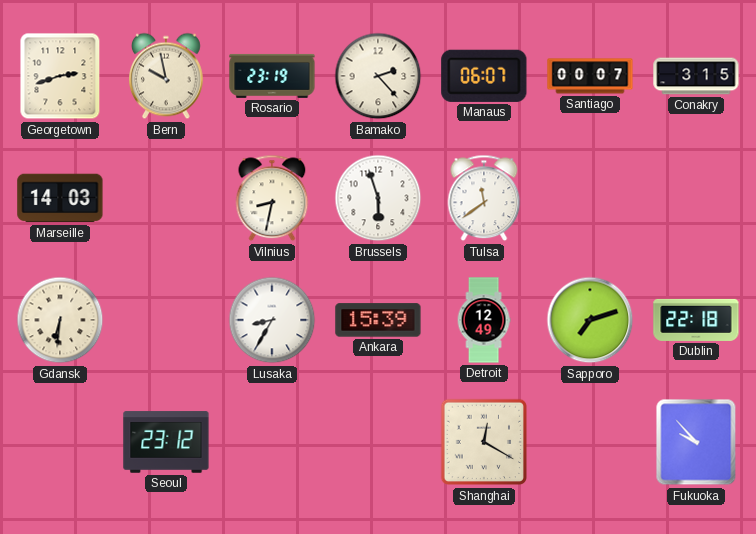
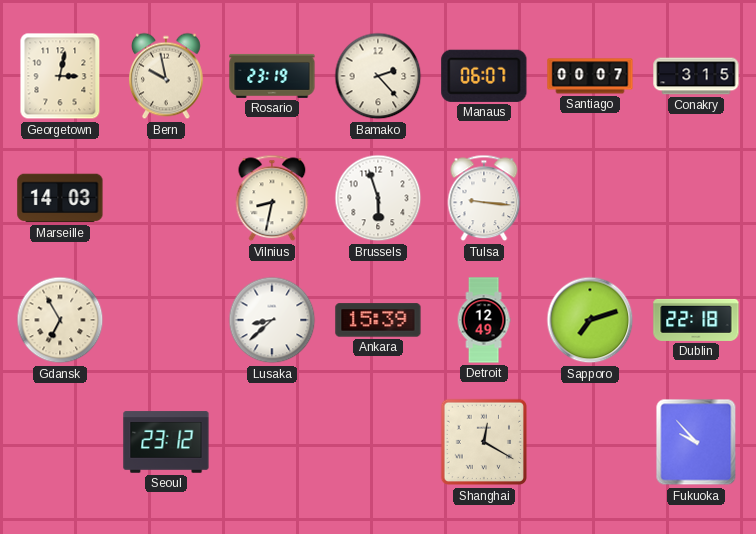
Georgetown: 2:42 -> 3:02
Tulsa: 11:39 -> 9:16
Gdansk: 6:31 -> 6:55
Lusaka: 8:35 -> 8:38
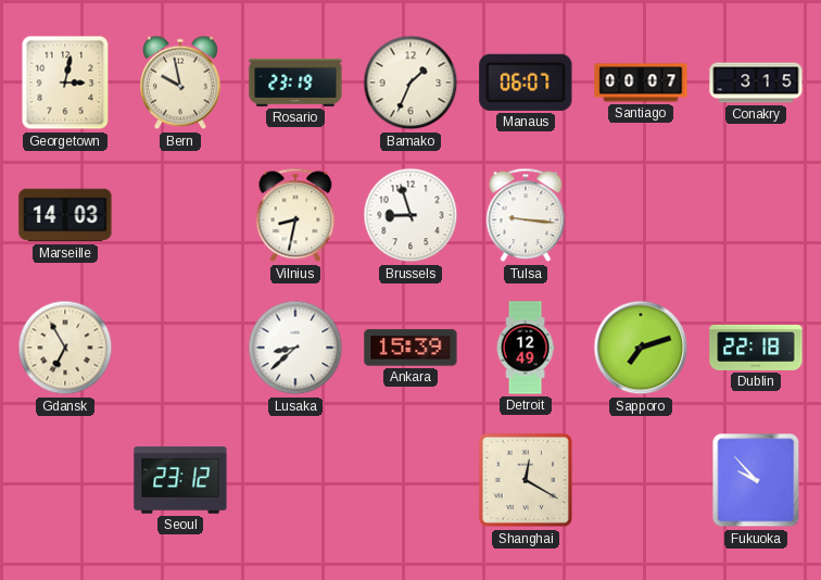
Bamako: 2:23 -> 1:34
Brussels: 5:57 -> 8:57
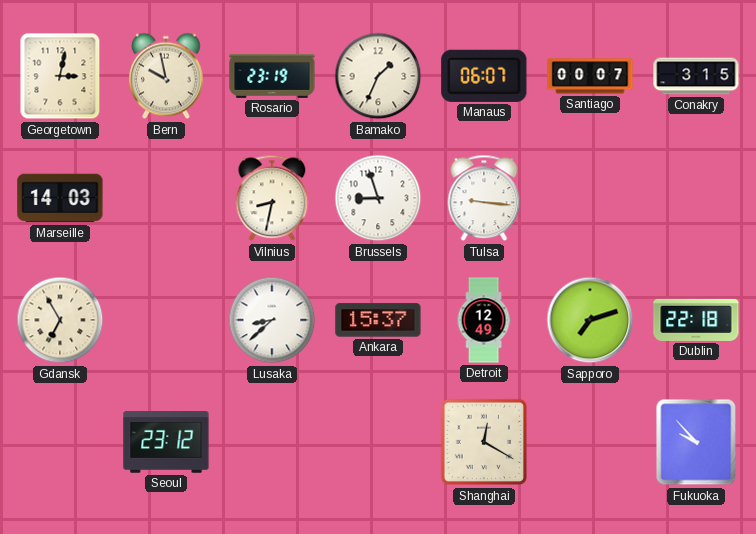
Ankara: 15:39 -> 15:37
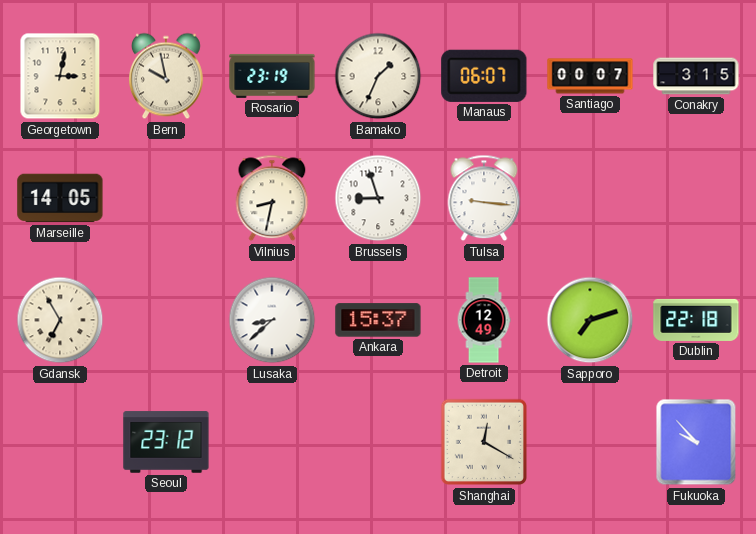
Marseille: 14:03 -> 14:05
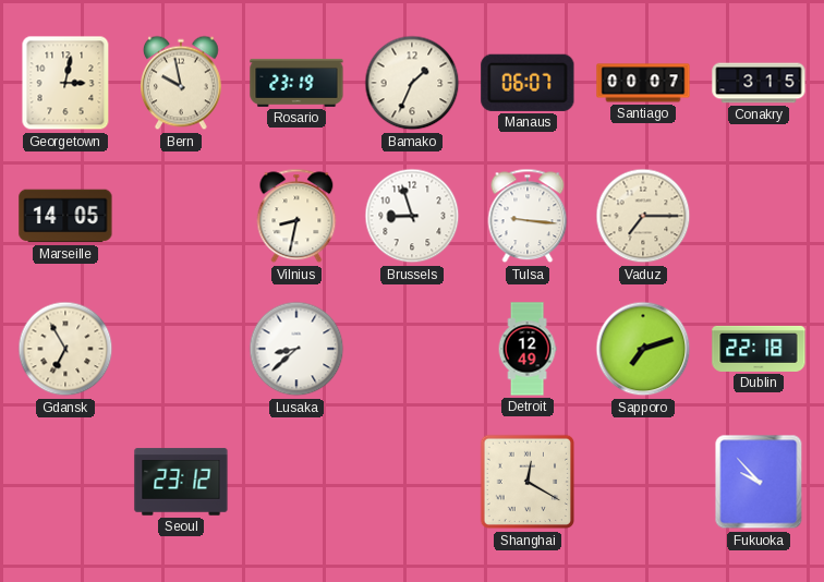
Vaduz: none -> 7:15
Ankara: 15:37 -> none
